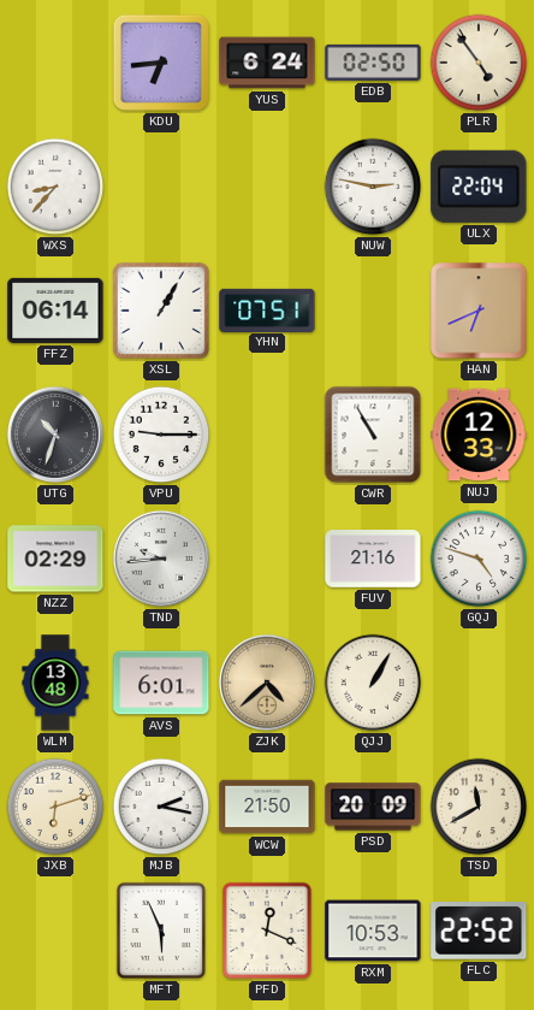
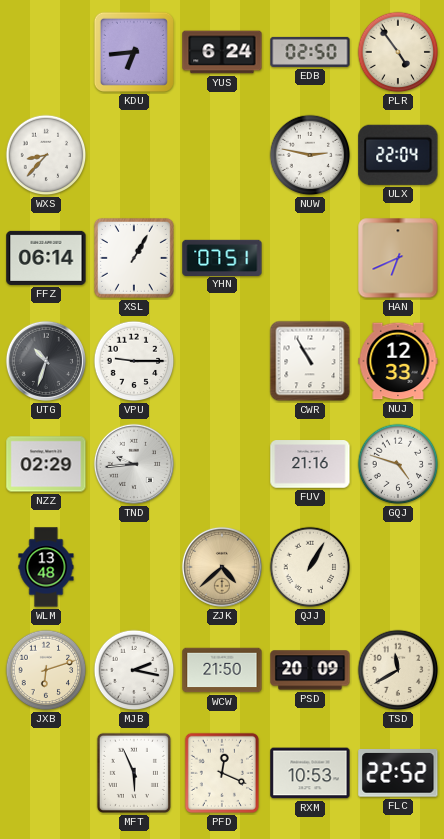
AVS: 6:01 -> none
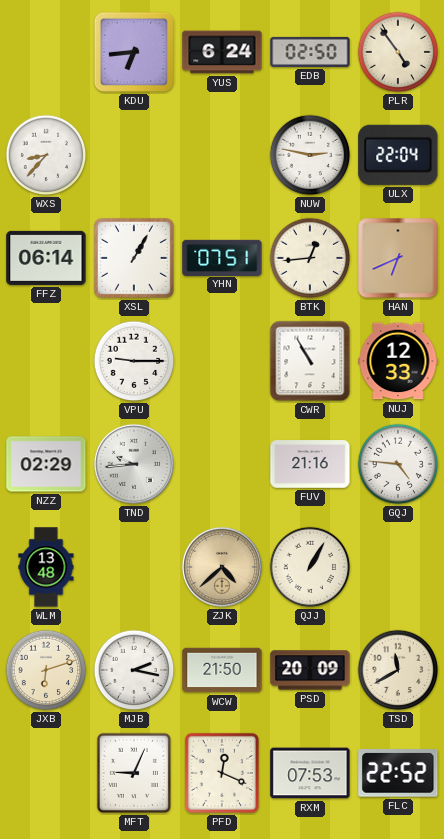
BTK: none -> 12:44
UTG: 10:33 -> none
GQJ: 4:48 -> 4:46
MFT: 5:56 -> 9:04
RXM: 10:53 -> 07:53
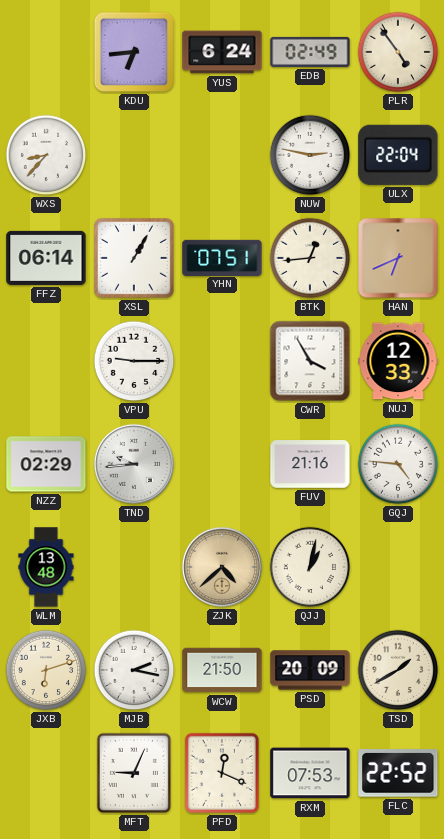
EDB: 02:50 -> 02:49
CWR: 10:55 -> 3:55
QJJ: 1:05 -> 1:02
TSD: 11:40 -> 1:40
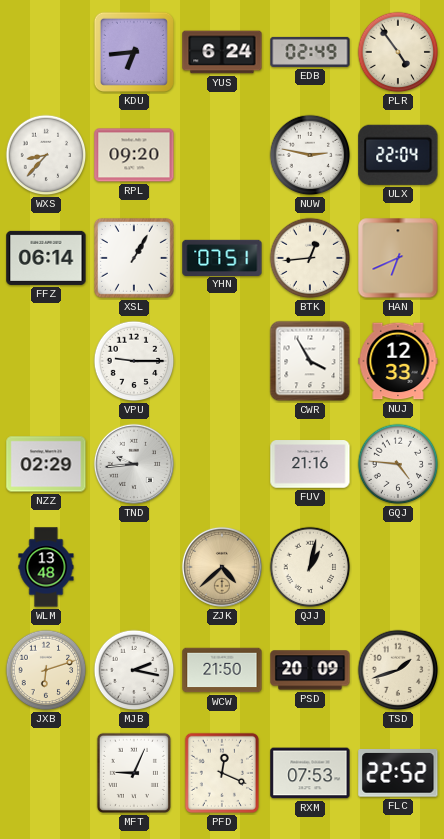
RPL: none -> 09:20
TSD: 1:40 -> 1:42
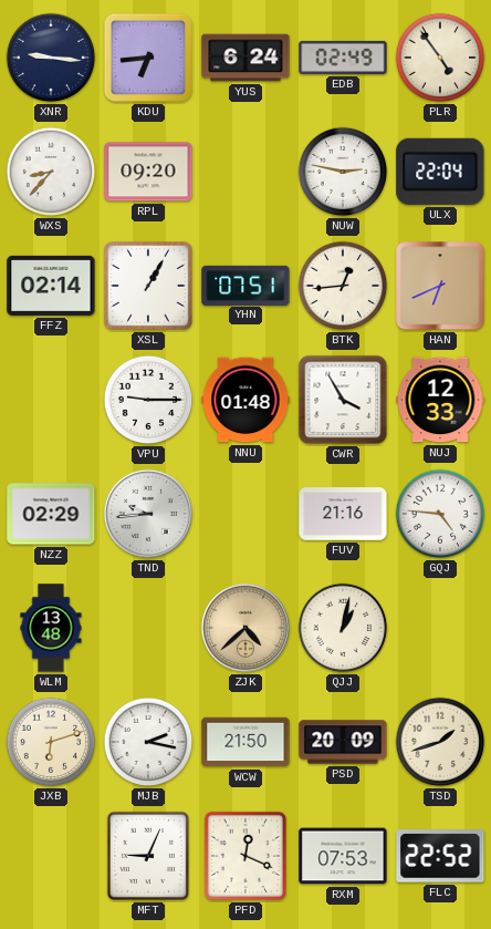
XNR: none -> 9:16
FFZ: 06:14 -> 02:14
NNU: none -> 01:48
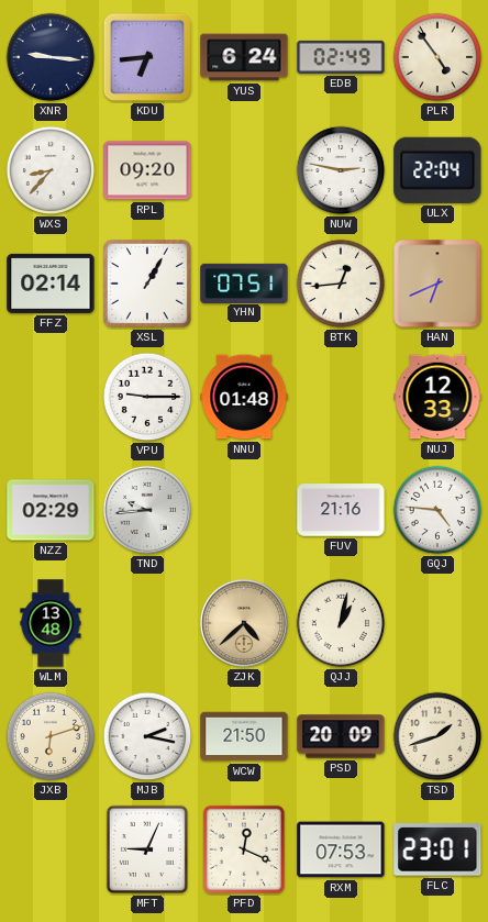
CWR: 3:55 -> none
FLC: 22:52 -> 23:01
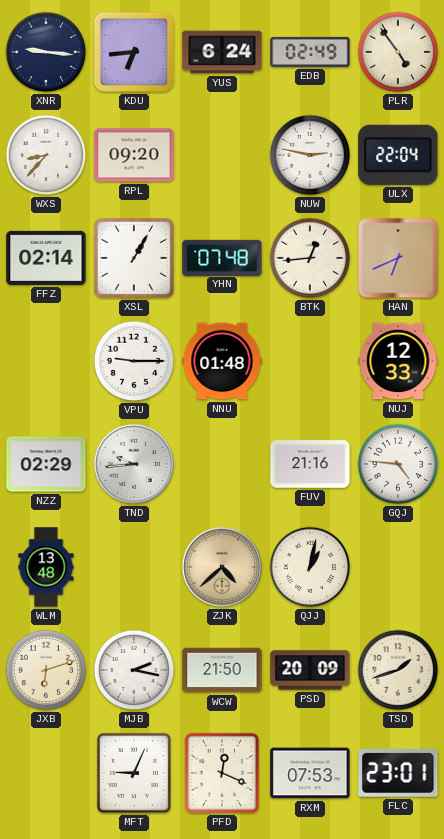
YHN: 07:51 -> 07:48
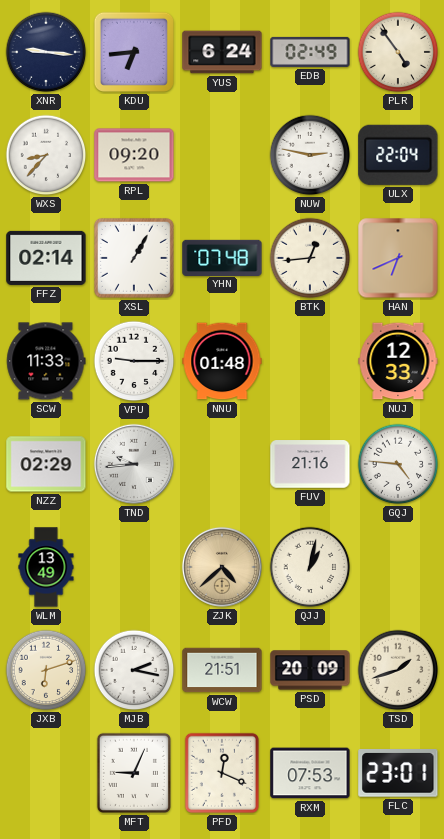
SCW: none -> 11:33
WLM: 13:48 -> 13:49
WCW: 21:50 -> 21:51
